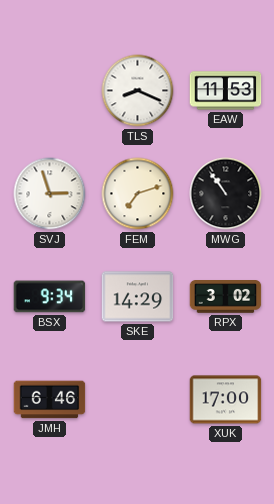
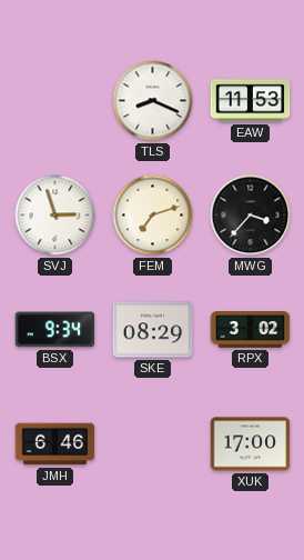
MWG: 10:54 -> 3:37
SKE: 14:29 -> 08:29
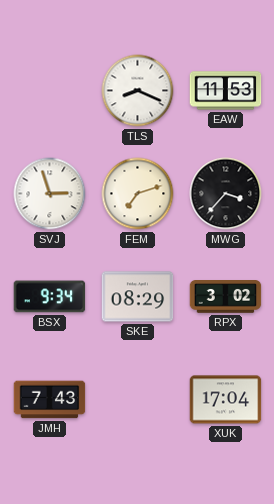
JMH: 6:46 -> 7:43
XUK: 17:00 -> 17:04
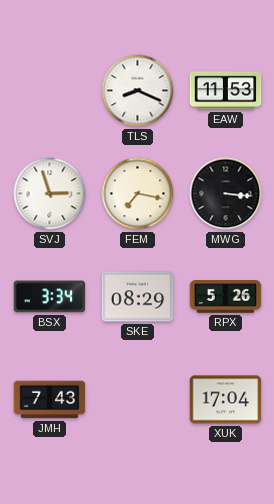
FEM: 7:12 -> 7:17
MWG: 3:37 -> 3:16
BSX: 9:34 -> 3:34
RPX: 3:02 -> 5:26
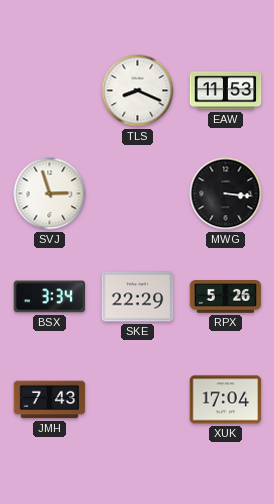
FEM: 7:17 -> none
SKE: 08:29 -> 22:29
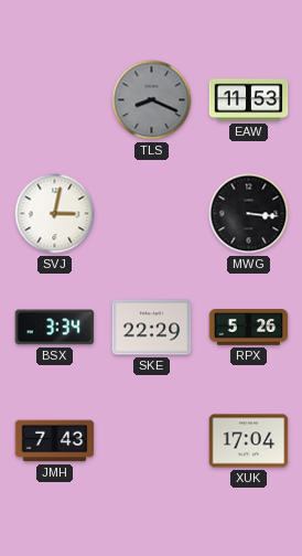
TLS dial: white -> grey
SVJ: 2:57 -> 3:02
